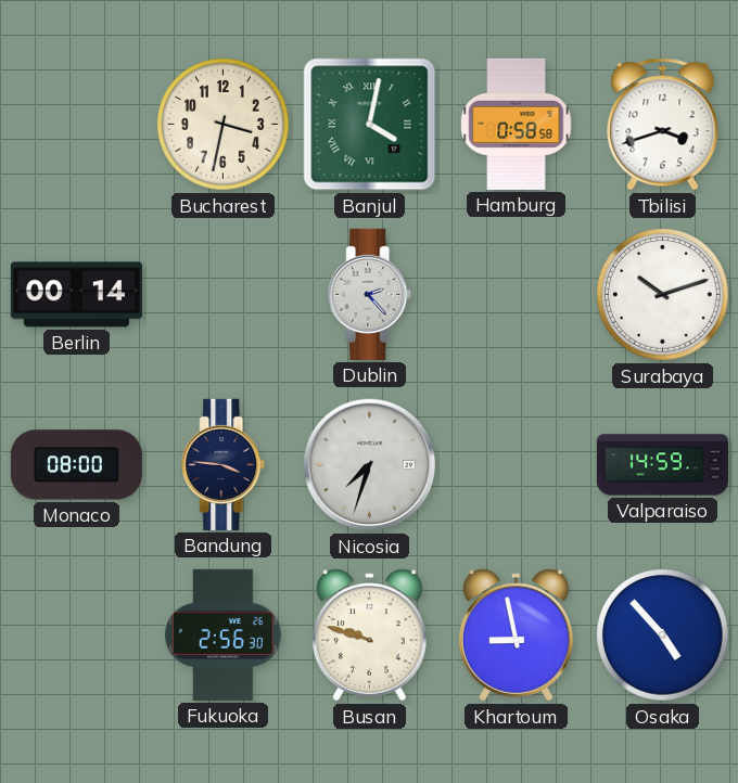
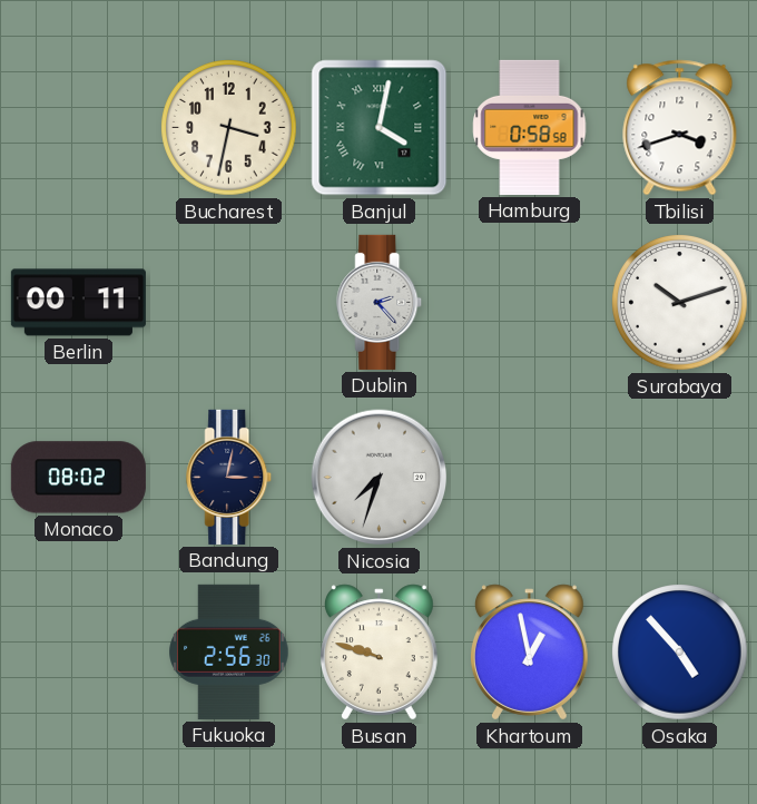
Berlin: 00:14 -> 00:11
Monaco: 08:00 -> 08:02
Bandung: 3:46 -> 3:02
Valparaiso: 14:59 -> none
Khartoum: 8:58 -> 12:58
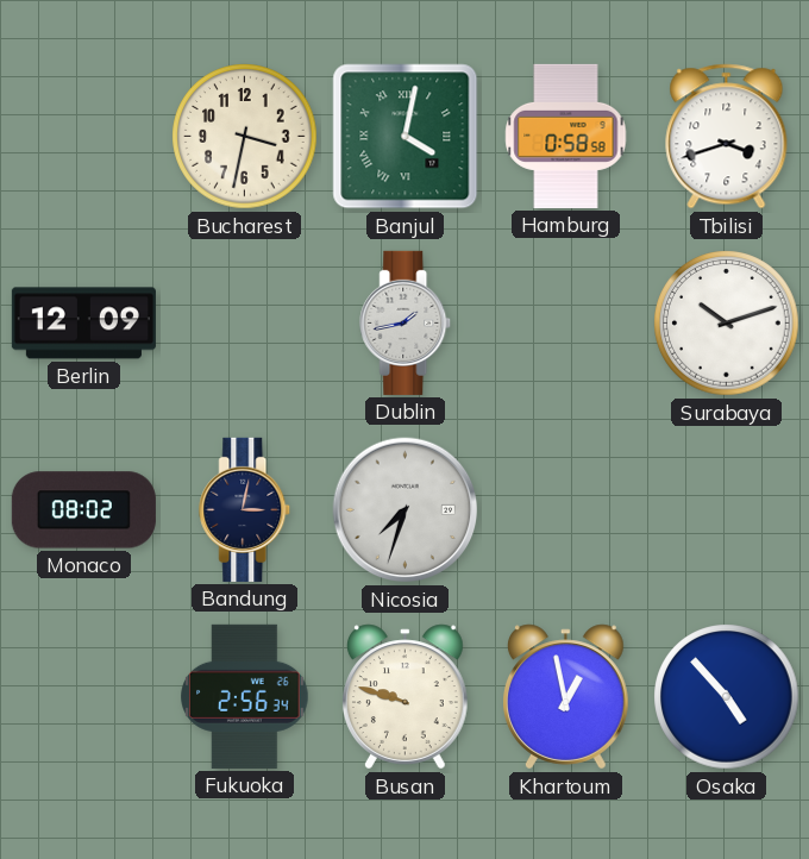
Berlin: 00:11 -> 12:09
Dublin: 2:23 -> 1:43
Fukuoka: 2:56:30 -> 2:56:34
